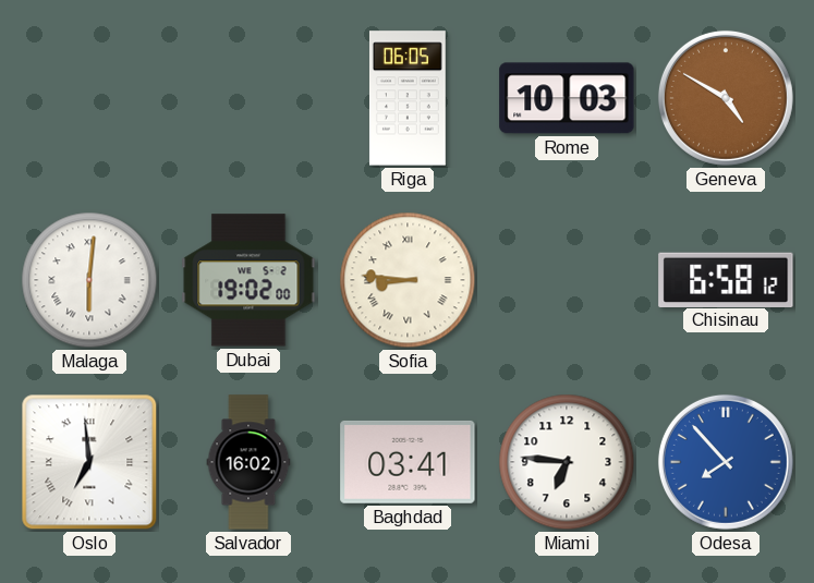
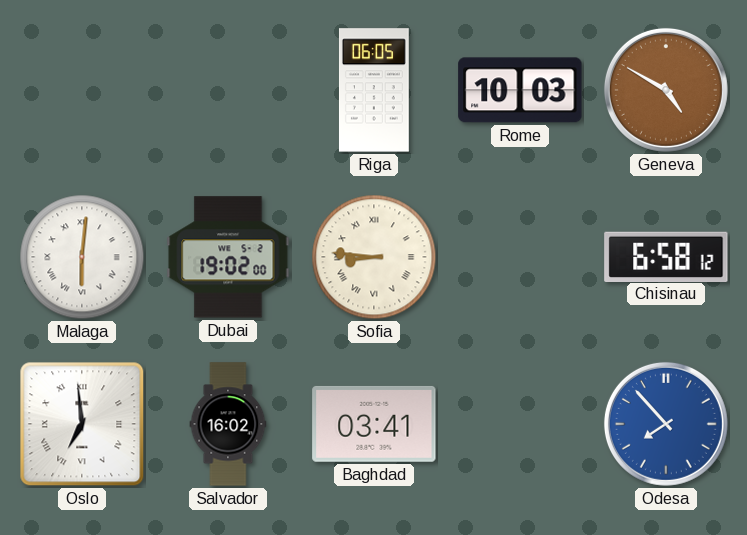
Miami: 6:46 -> none
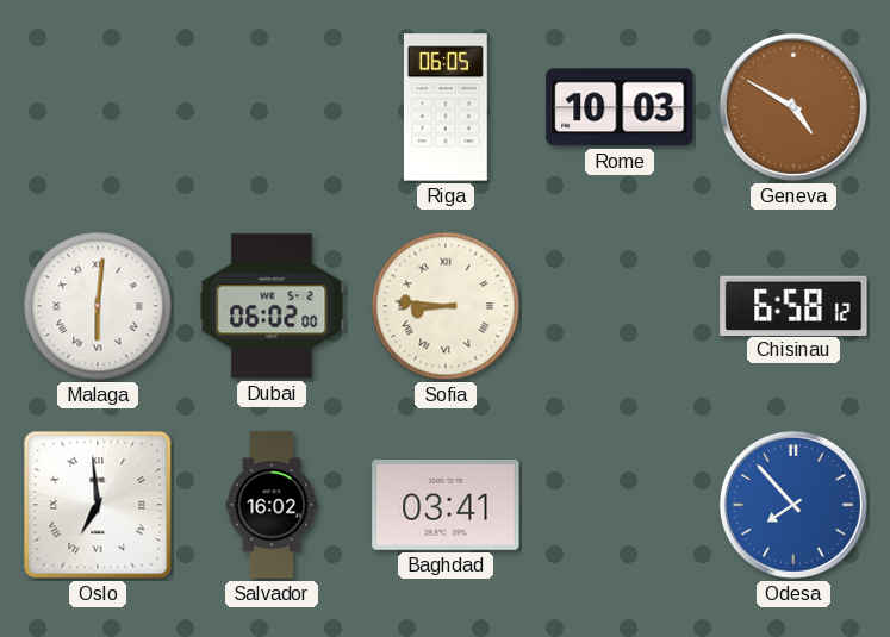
Dubai: 19:02 -> 06:02
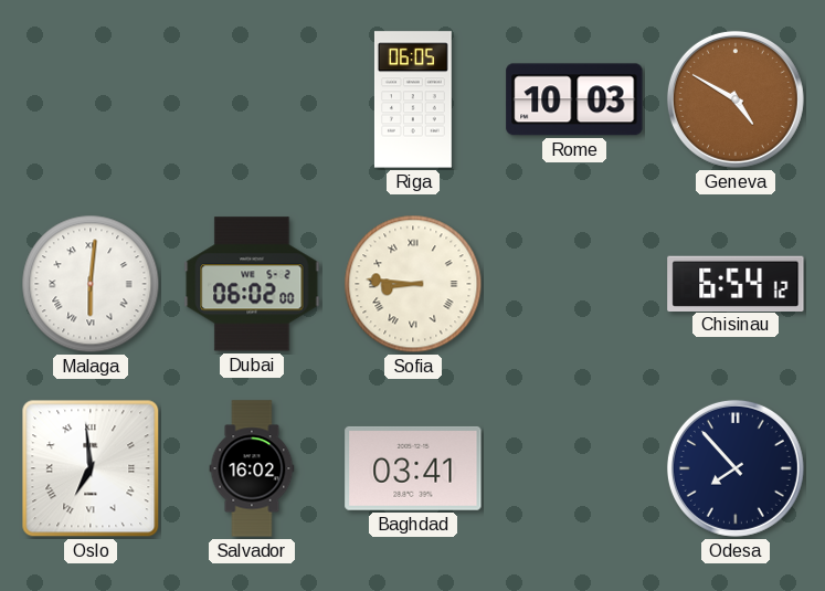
Chisinau: 6:58 -> 6:54
Odesa dial: blue -> navy
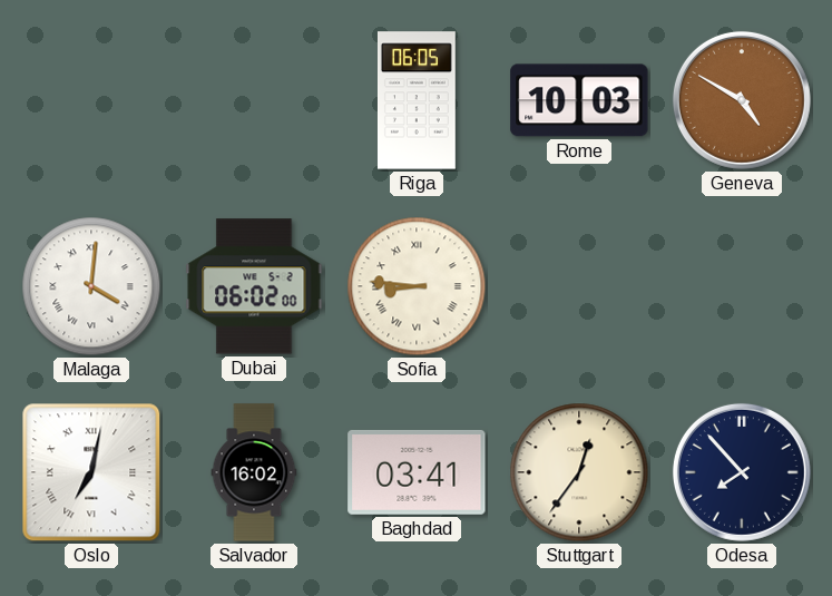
Malaga: 6:01 -> 4:01
Chisinau: 6:54 -> none
Oslo: 6:59 -> 7:02
Stuttgart: none -> 12:36
